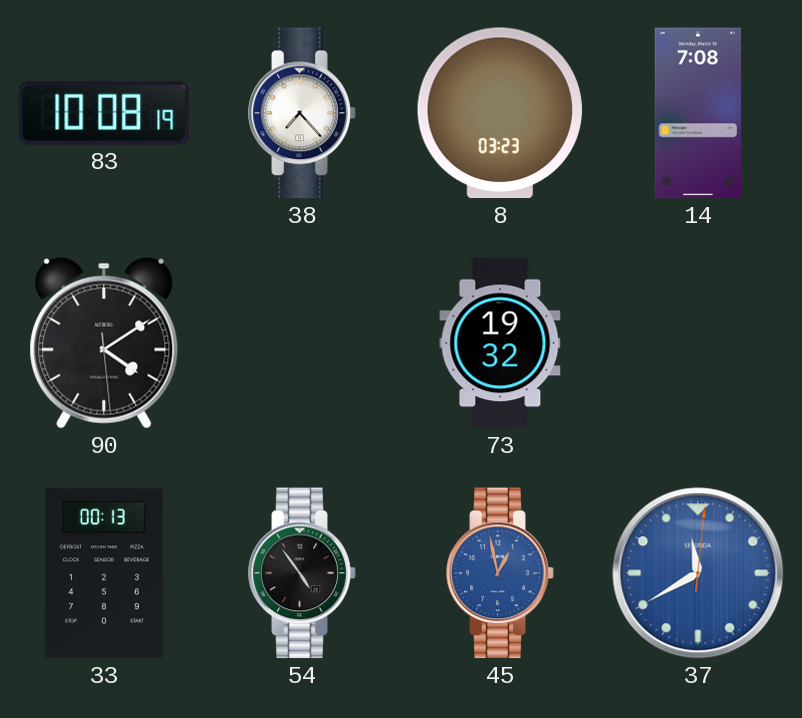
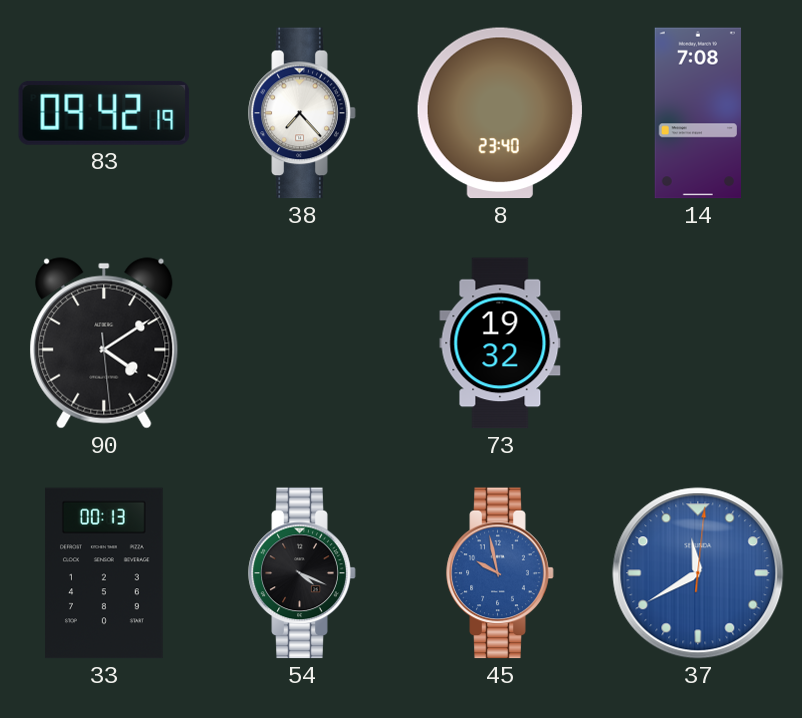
83: 10:08 -> 09:42
8: 03:23 -> 23:40
54: 4:54 -> 4:19
45: 12:58 -> 9:58
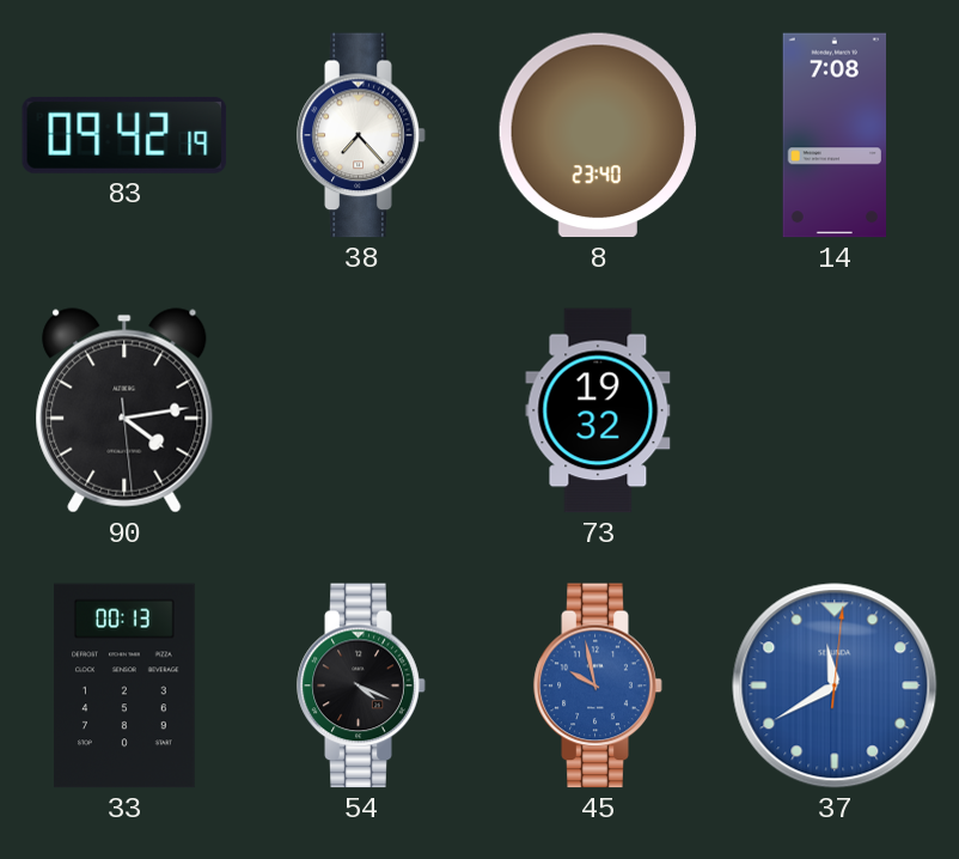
90: 4:09 -> 4:13
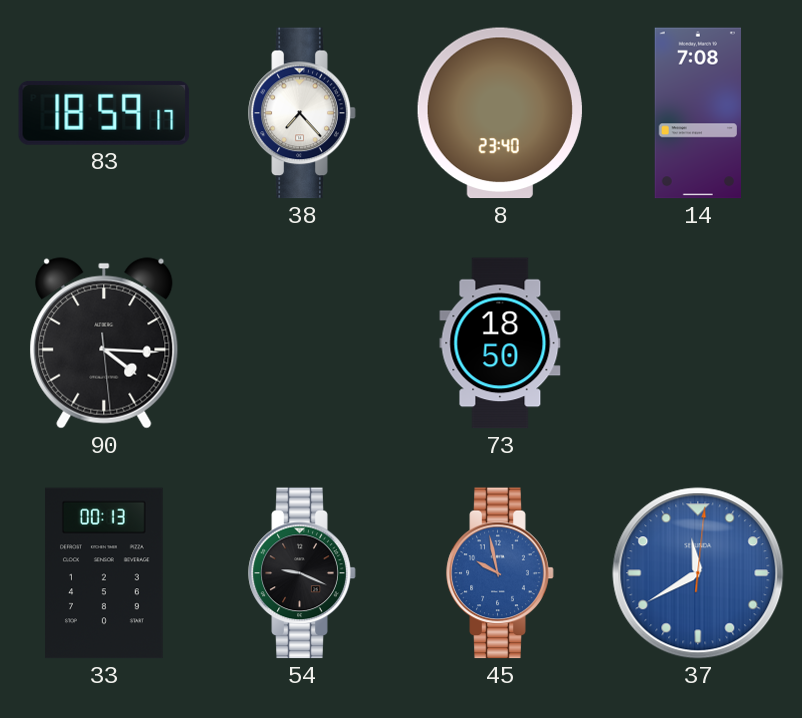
83: 09:42 -> 18:59
90: 4:13 -> 4:15
73: 19:32 -> 18:50
54: 4:19 -> 9:19
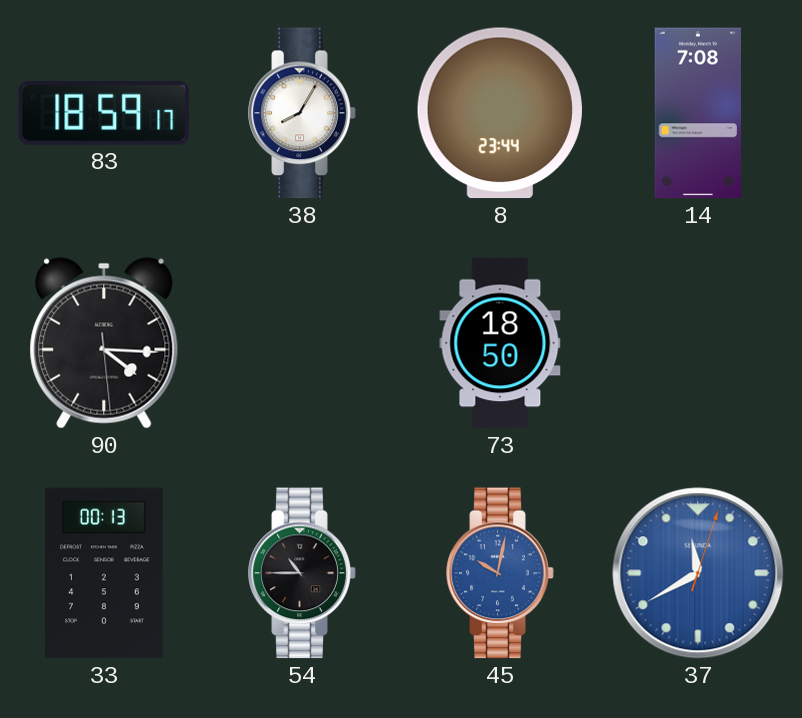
38: 7:23 -> 8:05
8: 23:40 -> 23:44
54: 9:19 -> 10:45
45: 9:58 -> 10:02
37: 11:40:01 -> 11:40:03
